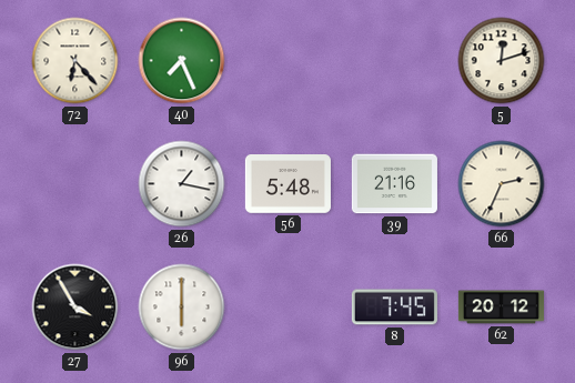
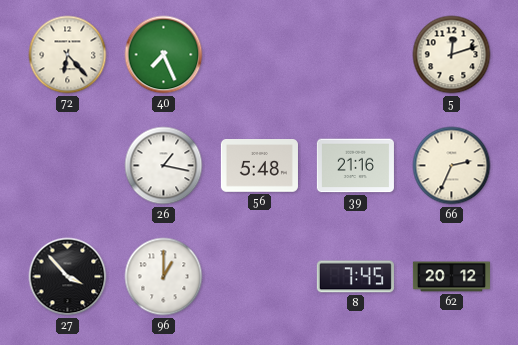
27: 3:55 -> 3:53
96: 6:00 -> 1:00
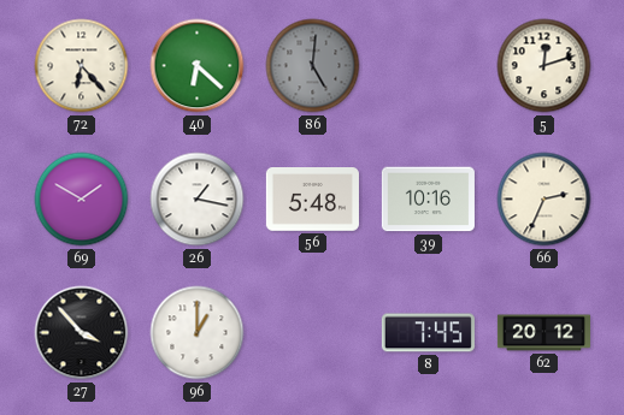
40: 7:26 -> 6:22
86: none -> 5:01
69: none -> 1:50
39: 21:16 -> 10:16
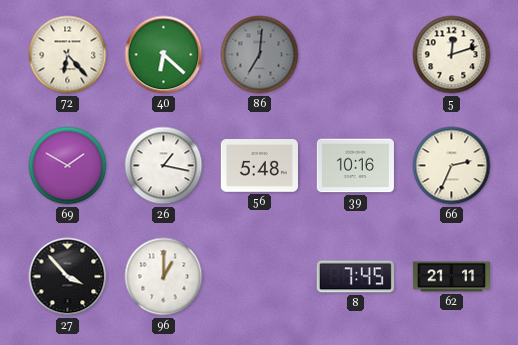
86: 5:01 -> 7:01
62: 20:12 -> 21:11
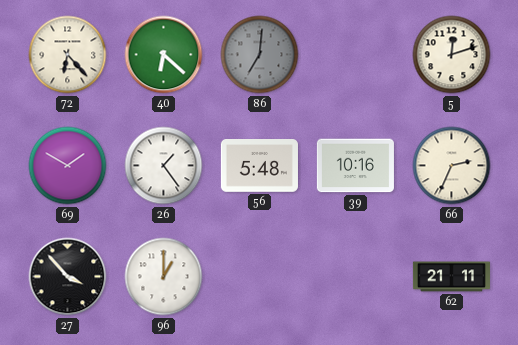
26: 1:17 -> 1:24
8: 7:45 -> none
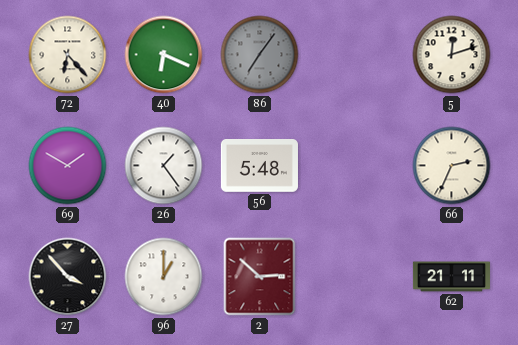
40: 6:22 -> 6:19
86: 7:01 -> 7:06
39: 10:16 -> none
2: none -> 2:52
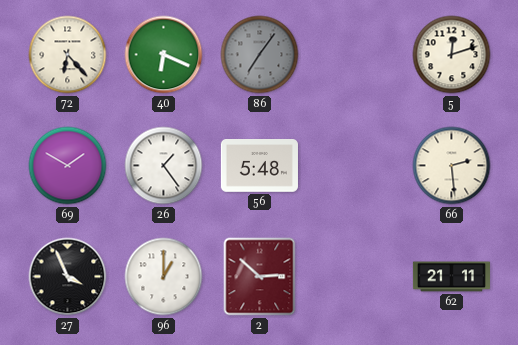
66: 2:34 -> 2:29
27: 3:53 -> 3:56
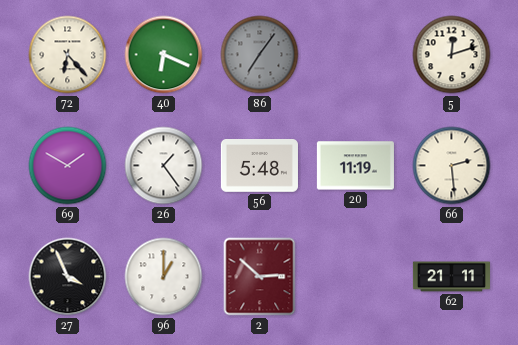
20: none -> 11:19
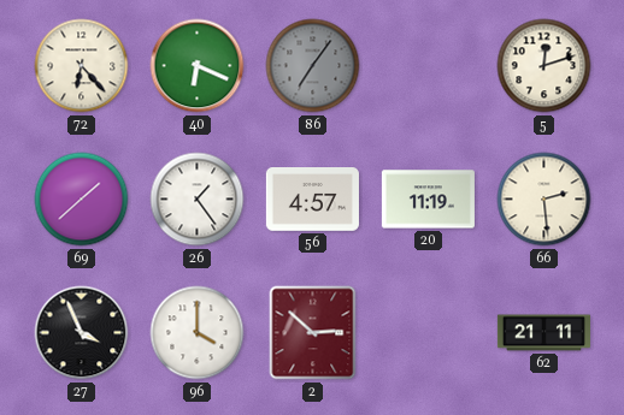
69: 1:50 -> 1:38
56: 5:48 -> 4:57
96: 1:00 -> 4:00
